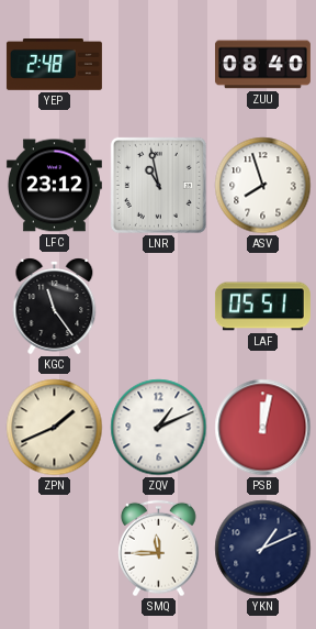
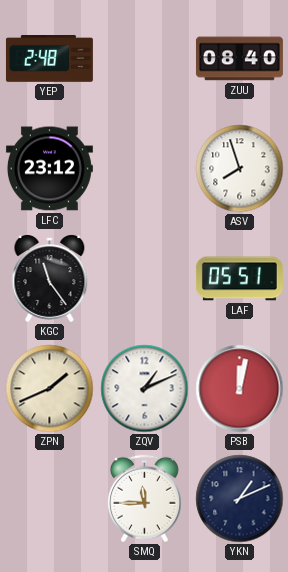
LNR: 10:58 -> none
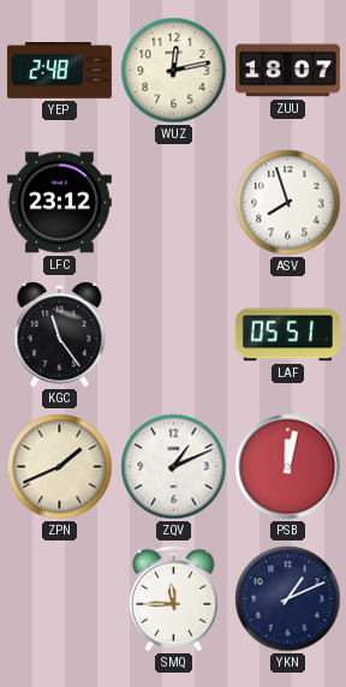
WUZ: none -> 12:13
ZUU: 08:40 -> 18:07
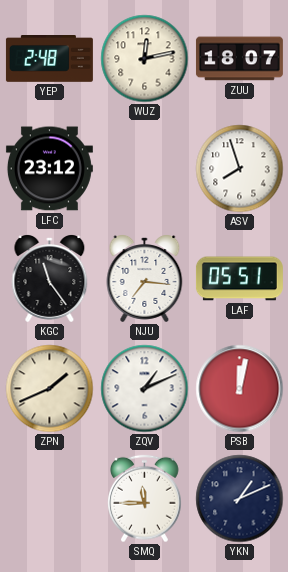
NJU: none -> 7:16
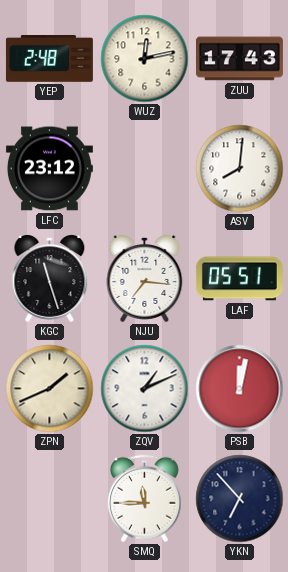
ZUU: 18:07 -> 17:43
ASV: 7:57 -> 8:01
KGC: 11:24 -> 11:27
YKN: 1:11 -> 6:53
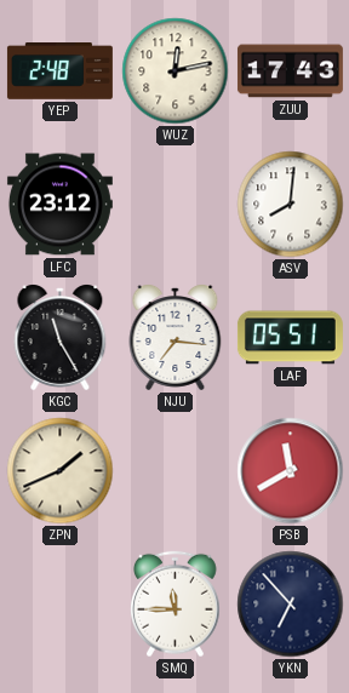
KGC: 11:27 -> 11:25
ZQV: 1:11 -> none
PSB: 12:02 -> 11:40
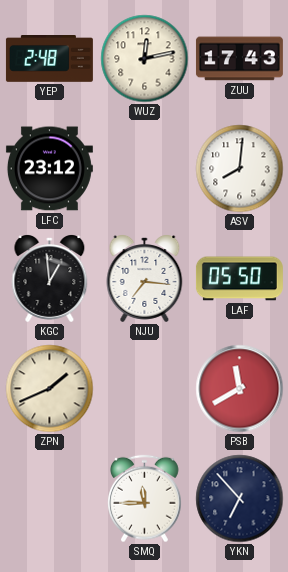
KGC: 11:25 -> 12:59
LAF: 05:51 -> 05:50
